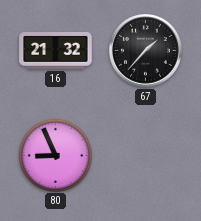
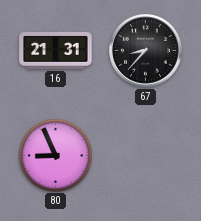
16: 21:32 -> 21:31
67: 1:37 -> 8:37
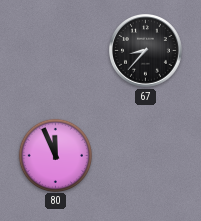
16: 21:31 -> none
80: 8:56 -> 11:56
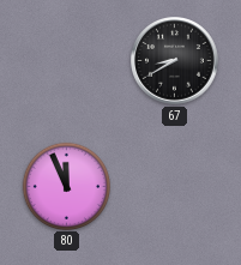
67: 8:37 -> 8:40
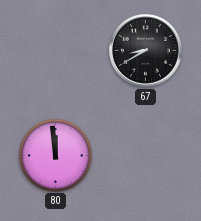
80: 11:56 -> 11:59
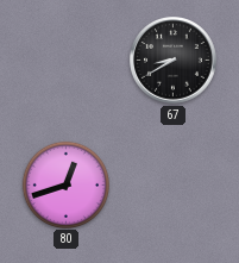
80: 11:59 -> 12:42
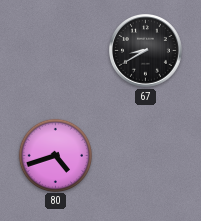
80: 12:42 -> 4:42
